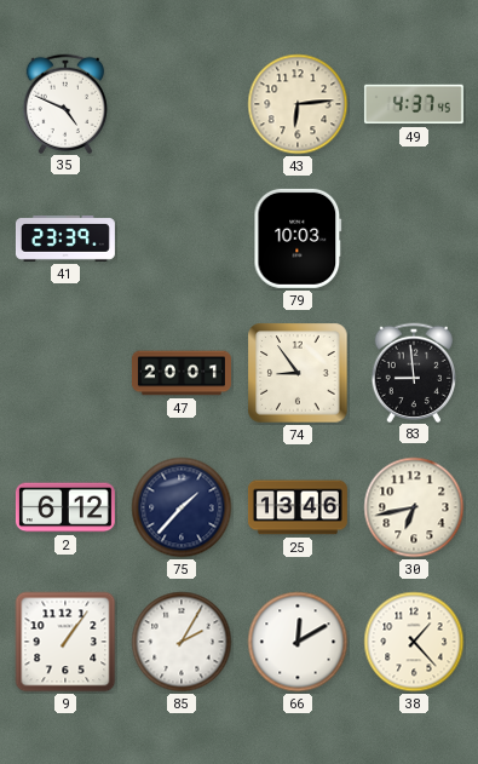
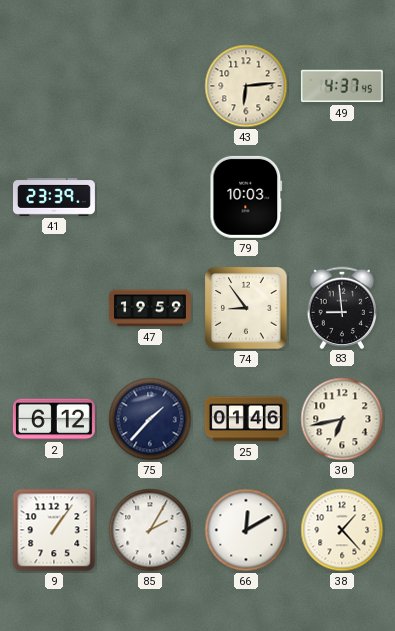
35: 4:49 -> none
47: 20:01 -> 19:59
25: 13:46 -> 01:46
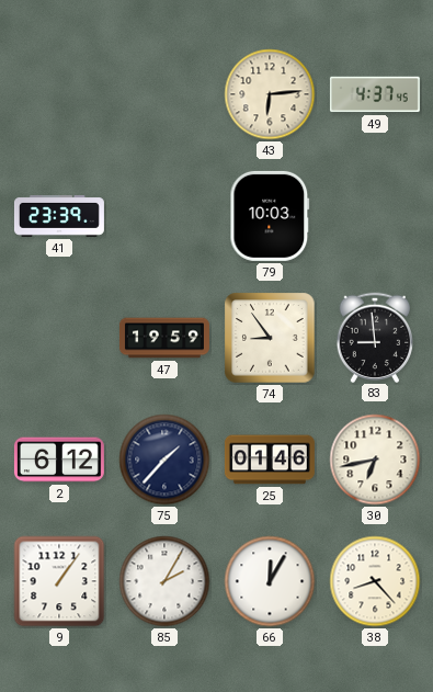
66: 12:10 -> 12:05
38: 1:23 -> 8:23
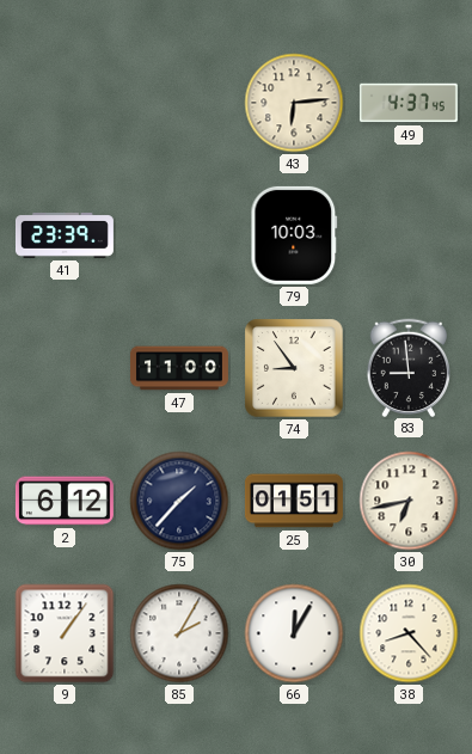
47: 19:59 -> 11:00
25: 01:46 -> 01:51
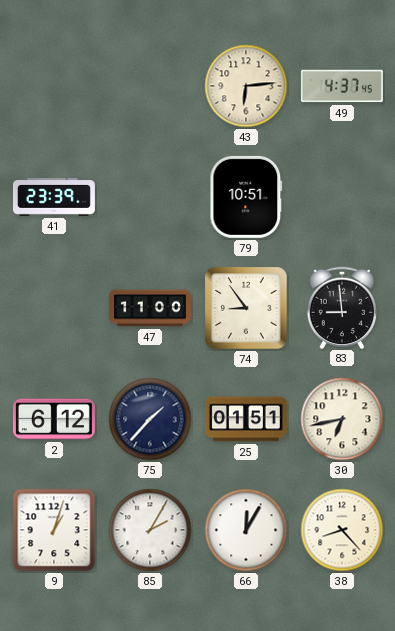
79: 10:03 -> 10:51
9: 1:06 -> 1:03
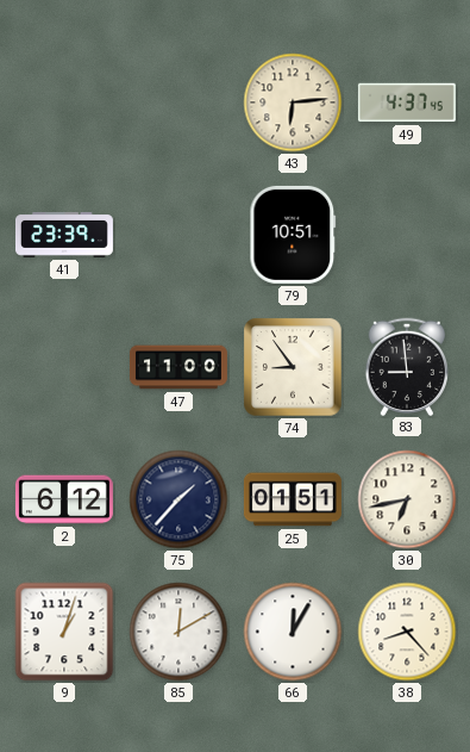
85: 2:05 -> 12:10
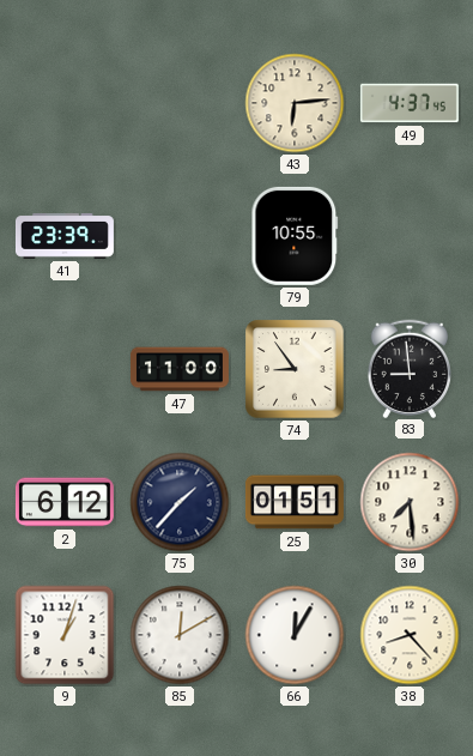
79: 10:51 -> 10:55
30: 6:43 -> 7:29
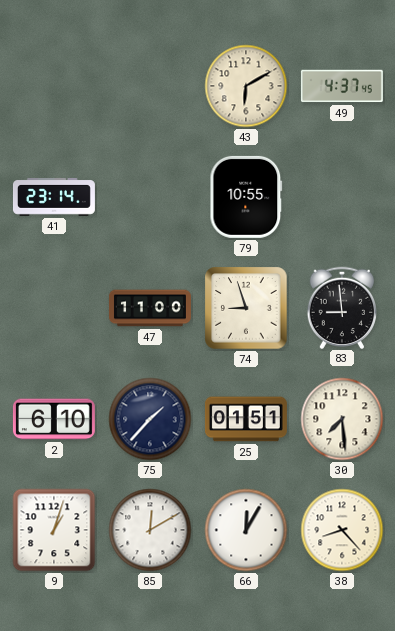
43: 6:14 -> 6:10
41: 23:39 -> 23:14
74: 8:54 -> 8:57
2: 6:12 -> 6:10
